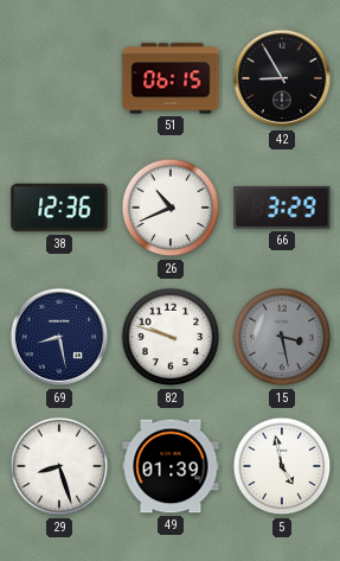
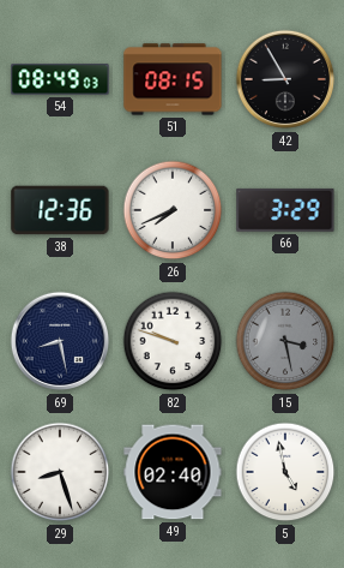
54: none -> 08:49
51: 06:15 -> 08:15
26: 10:41 -> 7:41
49: 01:39 -> 02:40
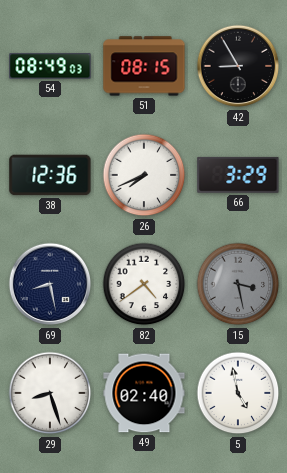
82: 9:48 -> 4:39
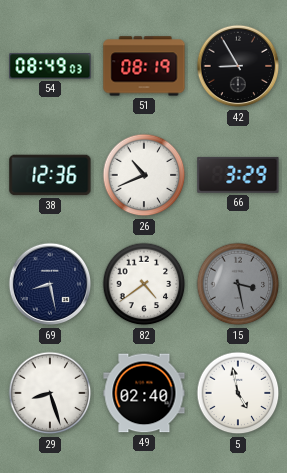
51: 08:15 -> 08:19
26: 7:41 -> 10:41
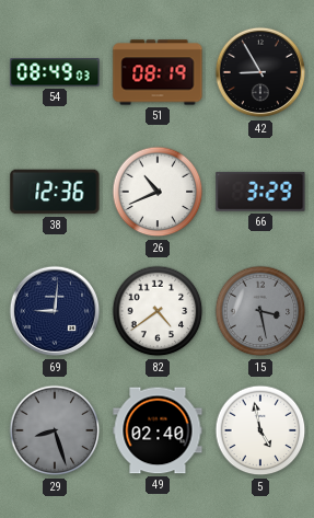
69: 8:28 -> 9:01
29 dial: white -> grey
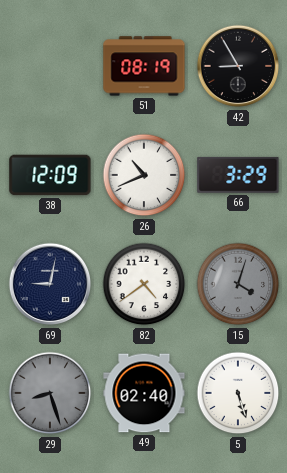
54: 08:49 -> none
38: 12:36 -> 12:09
69: 9:01 -> 9:02
15: 3:28 -> 4:03
5: 4:58 -> 5:27
